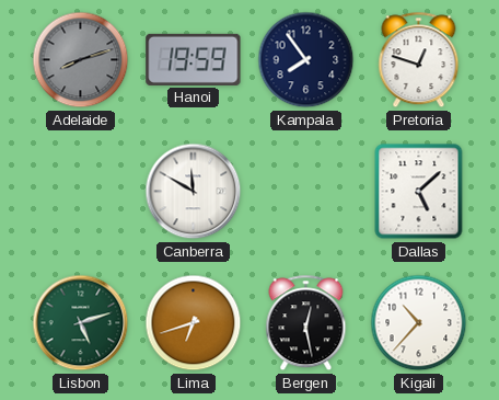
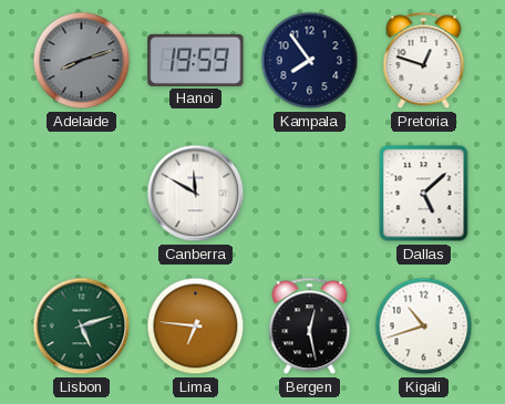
Lima: 6:42 -> 6:46
Kigali: 10:37 -> 10:42
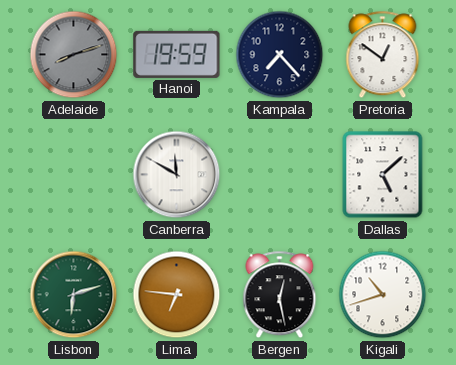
Kampala: 7:54 -> 7:23
Pretoria: 12:48 -> 12:51
Lisbon: 5:12 -> 6:12
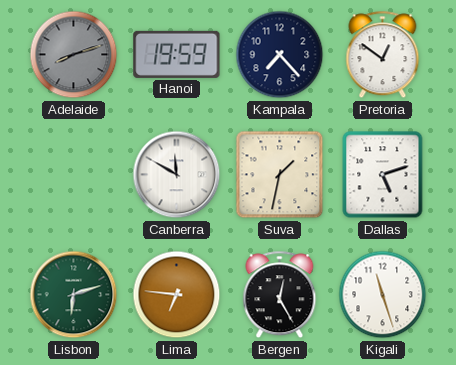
Suva: none -> 1:32
Dallas: 5:08 -> 5:12
Bergen: 12:28 -> 12:25
Kigali: 10:42 -> 11:27
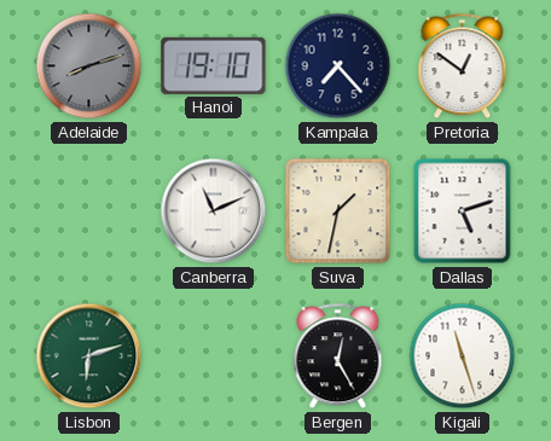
Hanoi: 19:59 -> 19:10
Canberra: 11:50 -> 11:11
Lima: 6:46 -> none
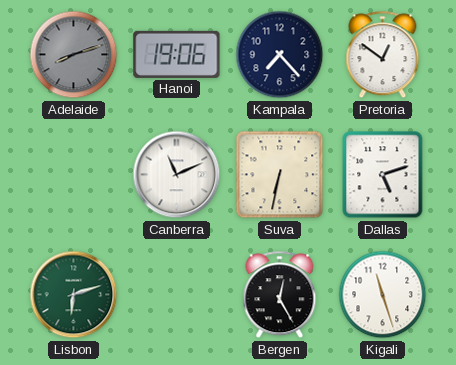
Hanoi: 19:10 -> 19:06
Suva: 1:32 -> 6:32
